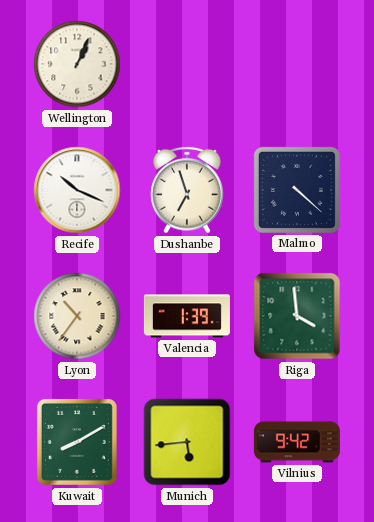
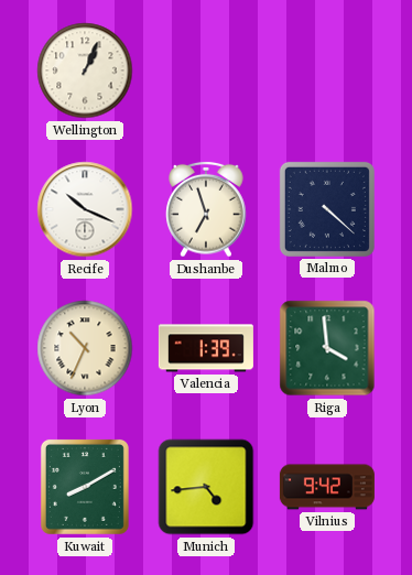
Lyon: 10:36 -> 10:34
Munich: 5:44 -> 4:44
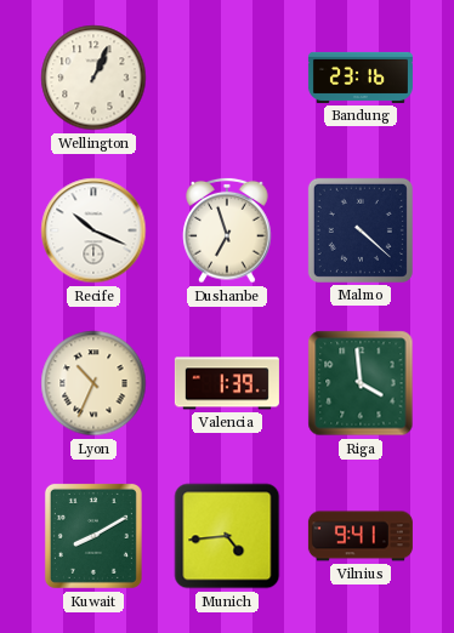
Bandung: none -> 23:16
Vilnius: 9:42 -> 9:41
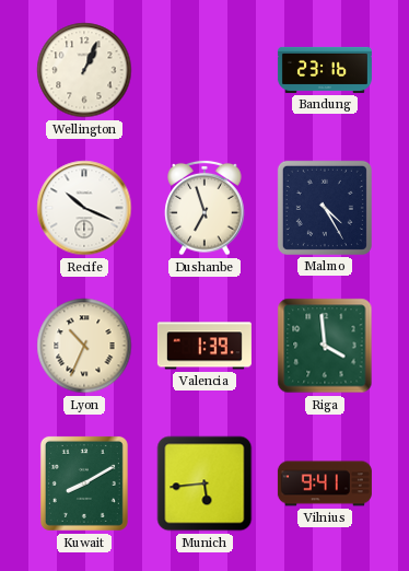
Malmo: 4:22 -> 4:25
Munich: 4:44 -> 5:44
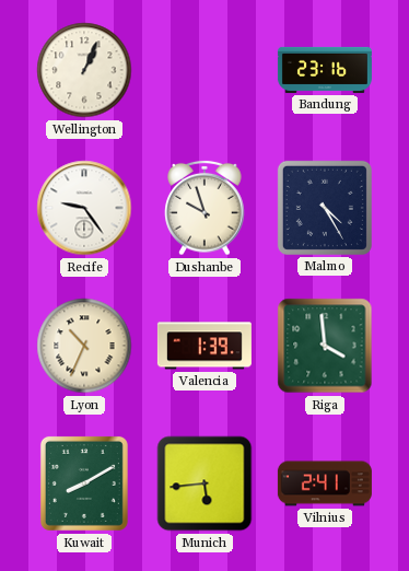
Recife: 10:19 -> 9:24
Dushanbe: 6:57 -> 9:57
Vilnius: 9:41 -> 2:41
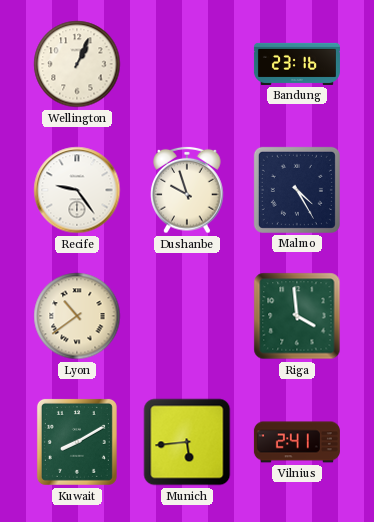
Lyon: 10:34 -> 10:39
Valencia: 1:39 -> none
